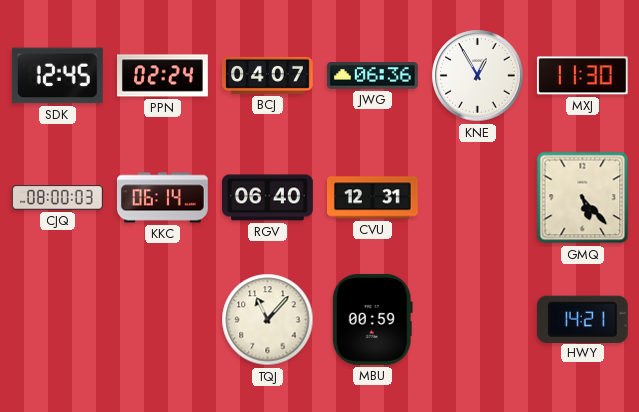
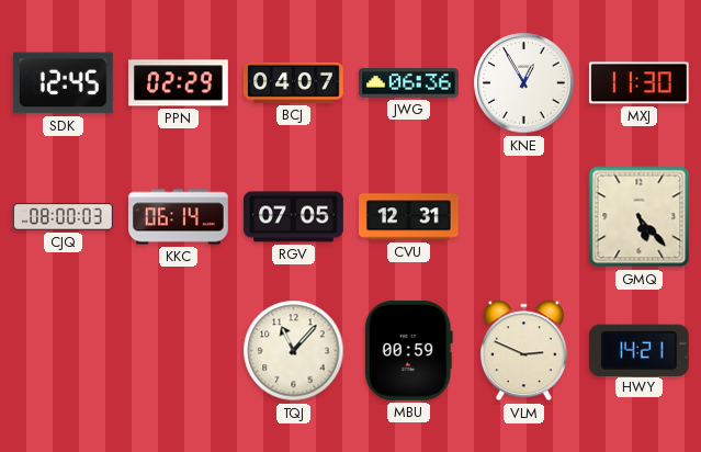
PPN: 02:24 -> 02:29
RGV: 06:40 -> 07:05
VLM: none -> 2:49
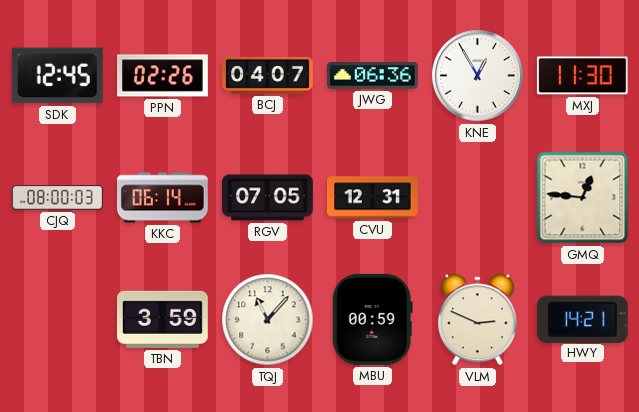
PPN: 02:29 -> 02:26
GMQ: 5:23 -> 12:46
TBN: none -> 3:59
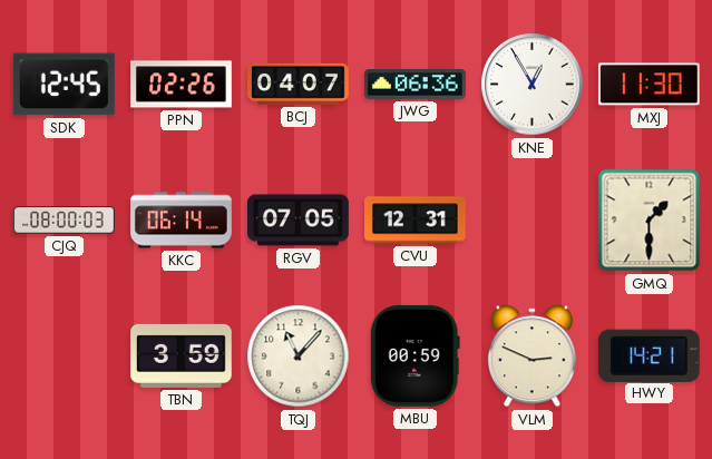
GMQ: 12:46 -> 1:30
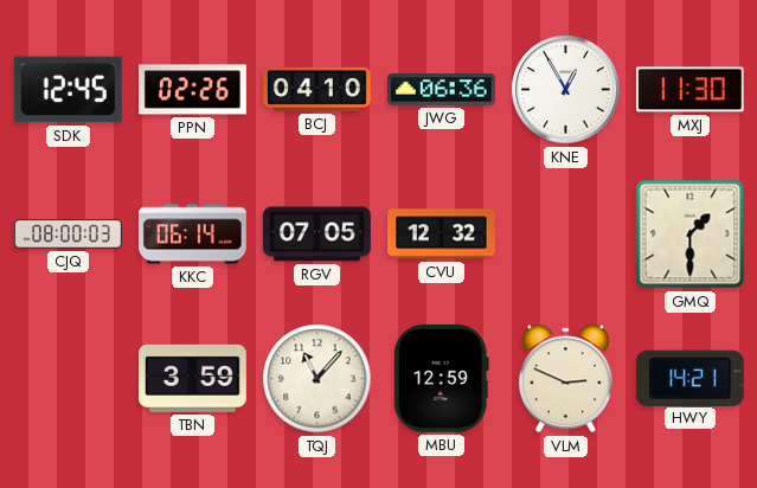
BCJ: 04:07 -> 04:10
CVU: 12:31 -> 12:32
MBU: 00:59 -> 12:59
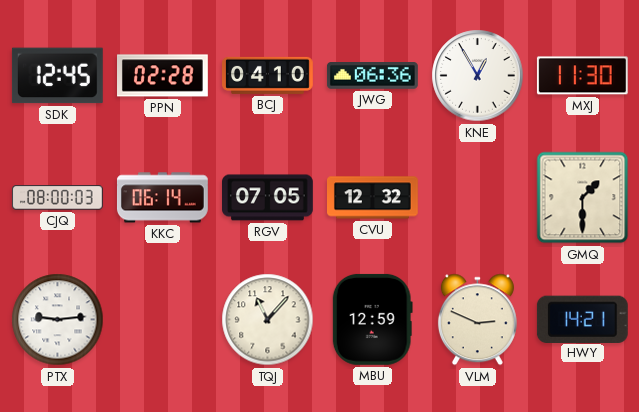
PPN: 02:26 -> 02:28
PTX: none -> 9:14
TBN: 3:59 -> none
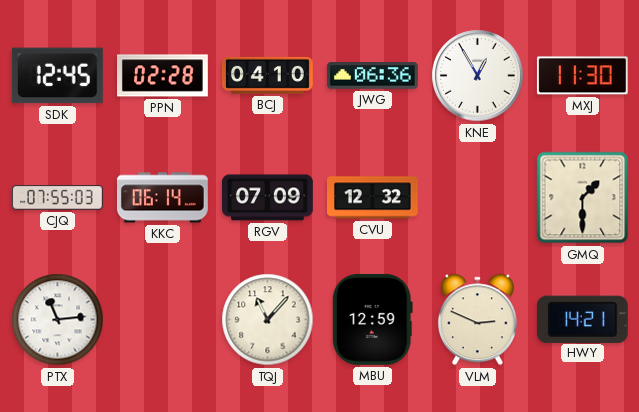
CJQ: 08:00 -> 07:55
RGV: 07:05 -> 07:09
PTX: 9:14 -> 11:14
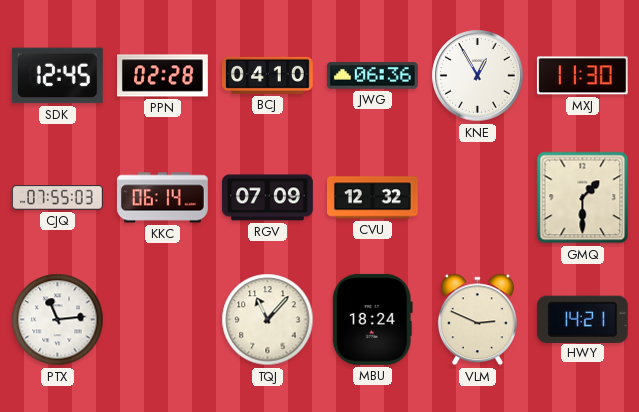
MBU: 12:59 -> 18:24
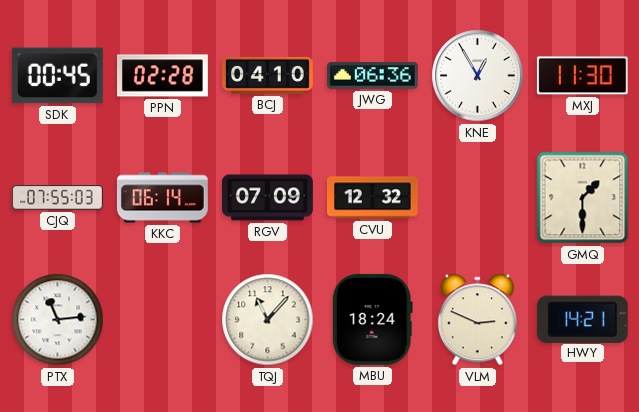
SDK: 12:45 -> 00:45
